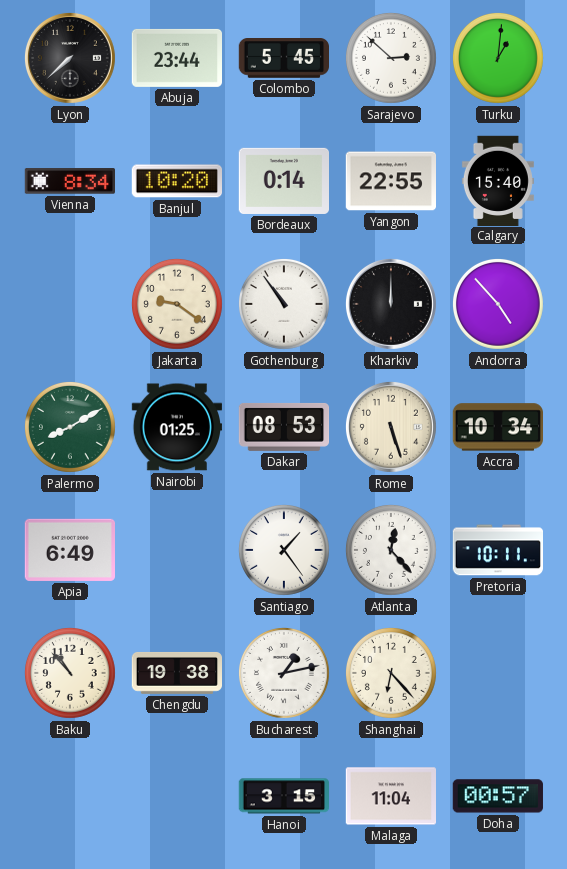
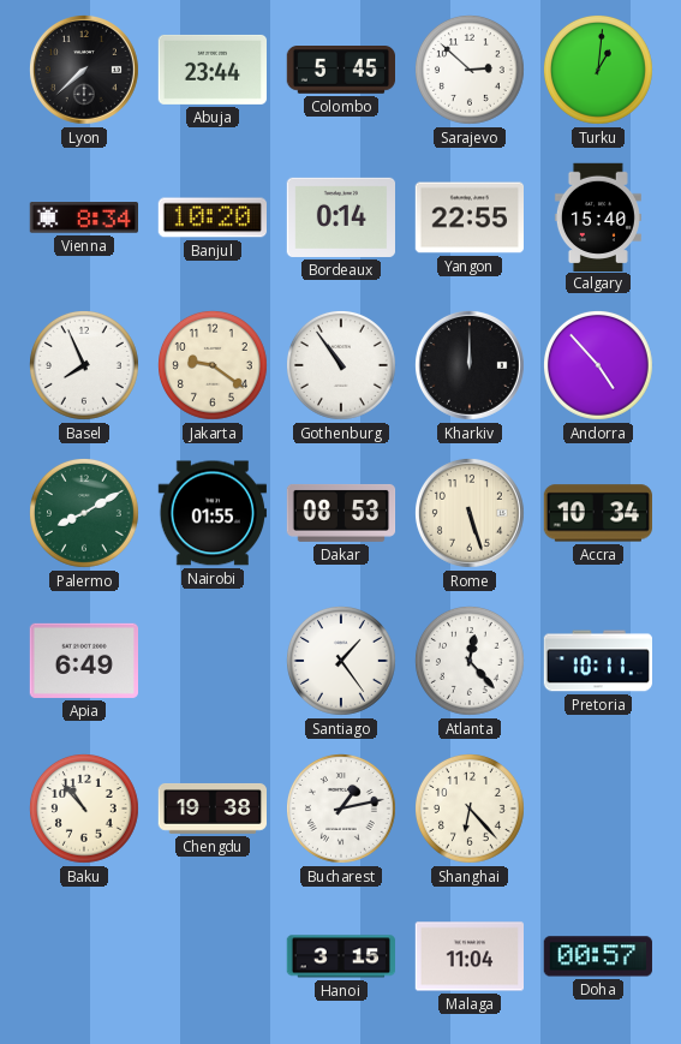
Basel: none -> 7:56
Nairobi: 01:25 -> 01:55
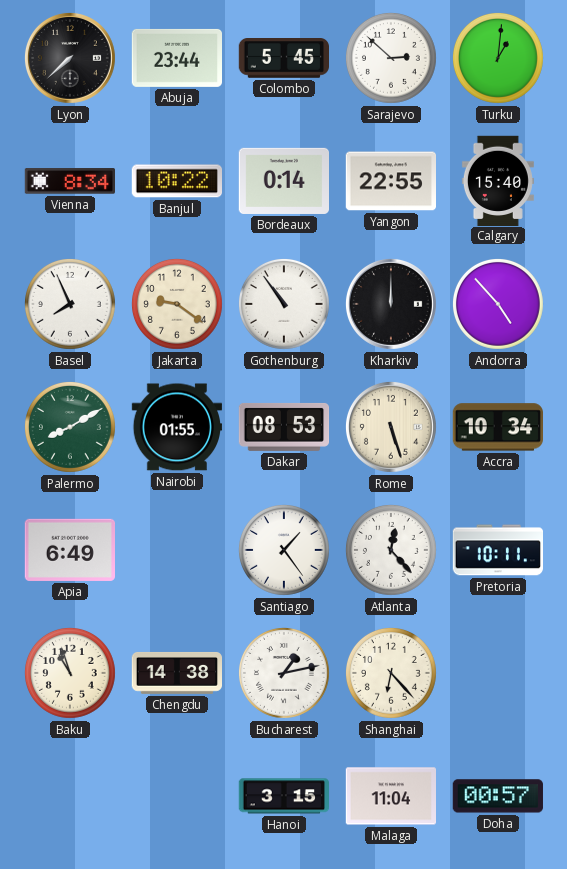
Banjul: 10:20 -> 10:22
Baku: 10:53 -> 10:57
Chengdu: 19:38 -> 14:38
